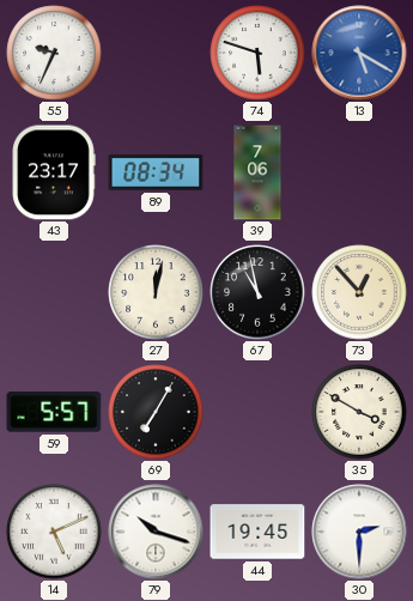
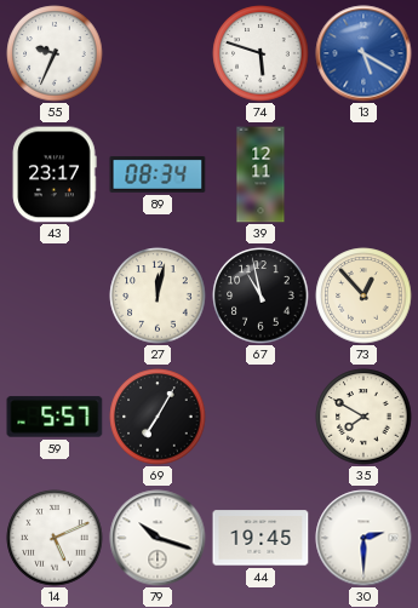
39: 7:06 -> 12:11
35: 3:50 -> 7:50
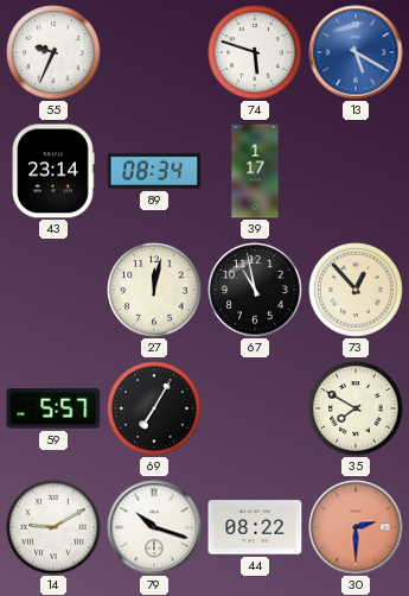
43: 23:17 -> 23:14
39: 12:11 -> 1:17
14: 5:11 -> 9:10
44: 19:45 -> 08:22
30 dial: white -> salmon
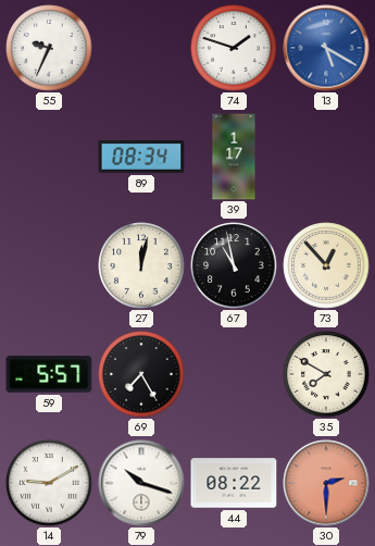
74: 5:48 -> 1:48
43: 23:14 -> none
69: 7:05 -> 7:25
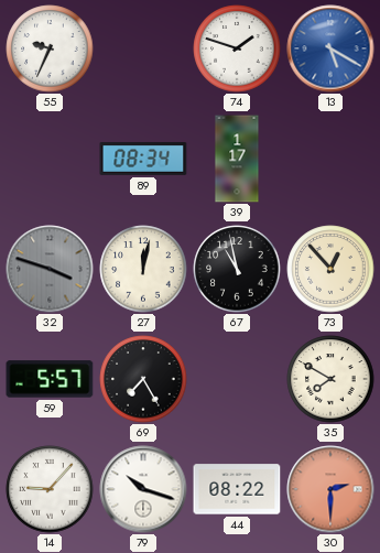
32: none -> 3:48
14: 9:10 -> 9:07
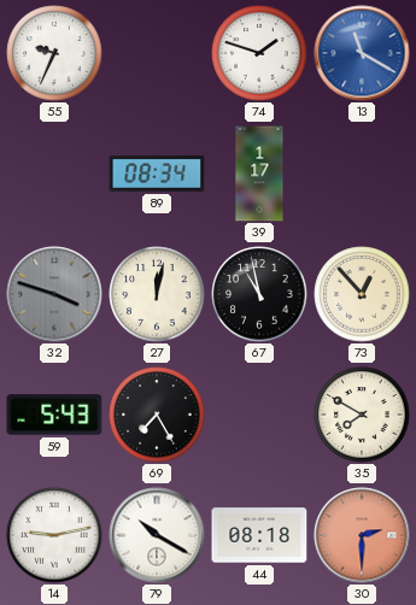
13: 5:20 -> 11:20
59: 5:57 -> 5:43
14: 9:07 -> 9:13
79: 10:18 -> 10:20
44: 08:22 -> 08:18
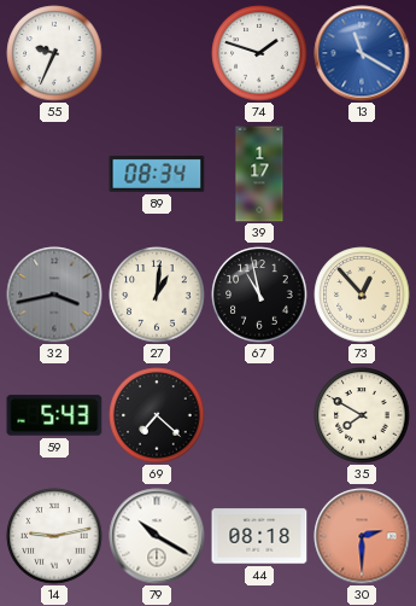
32: 3:48 -> 3:43
27: 12:02 -> 1:01
69: 7:25 -> 7:22
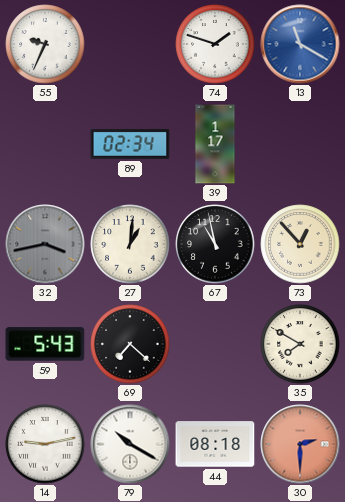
89: 08:34 -> 02:34
